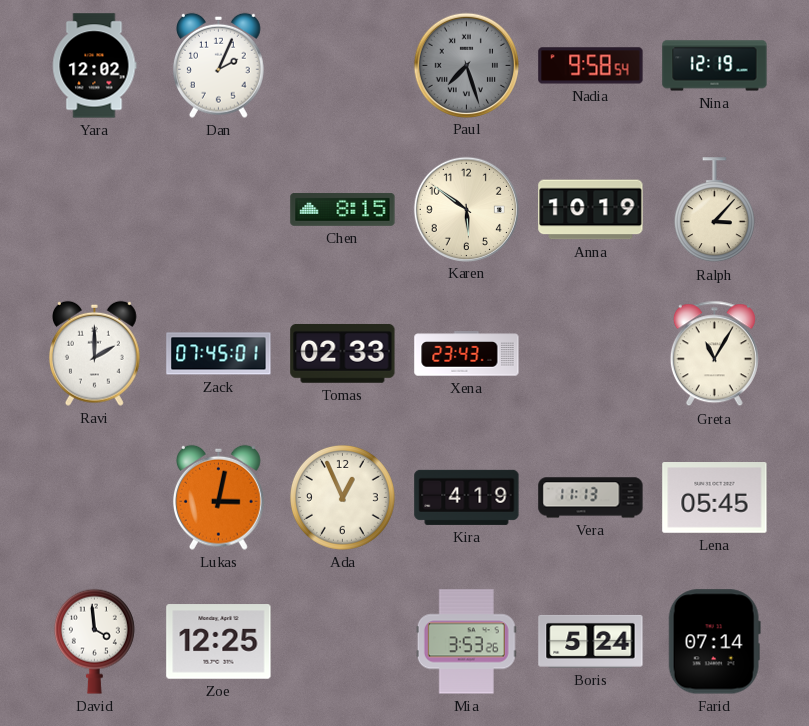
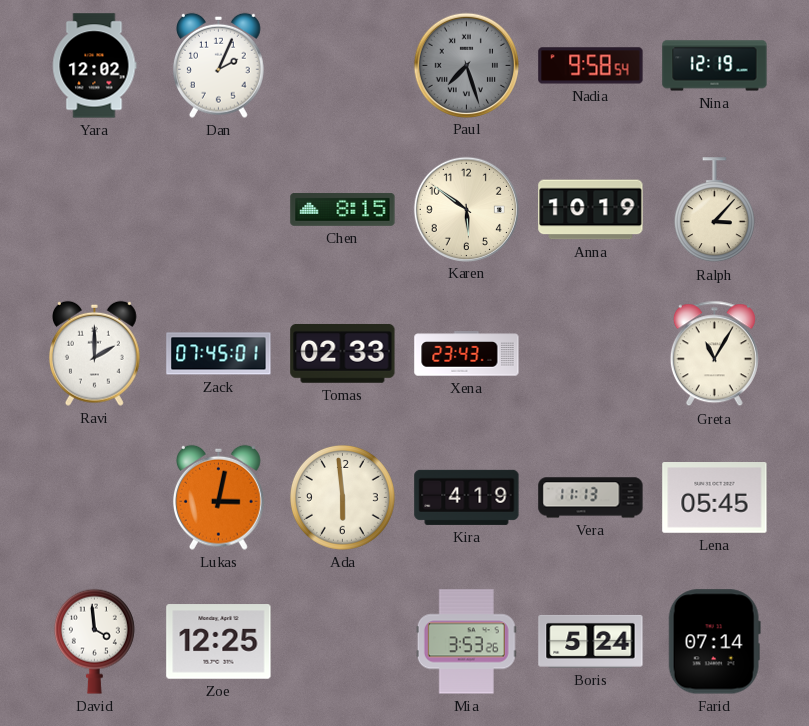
Ada: 12:56 -> 5:59
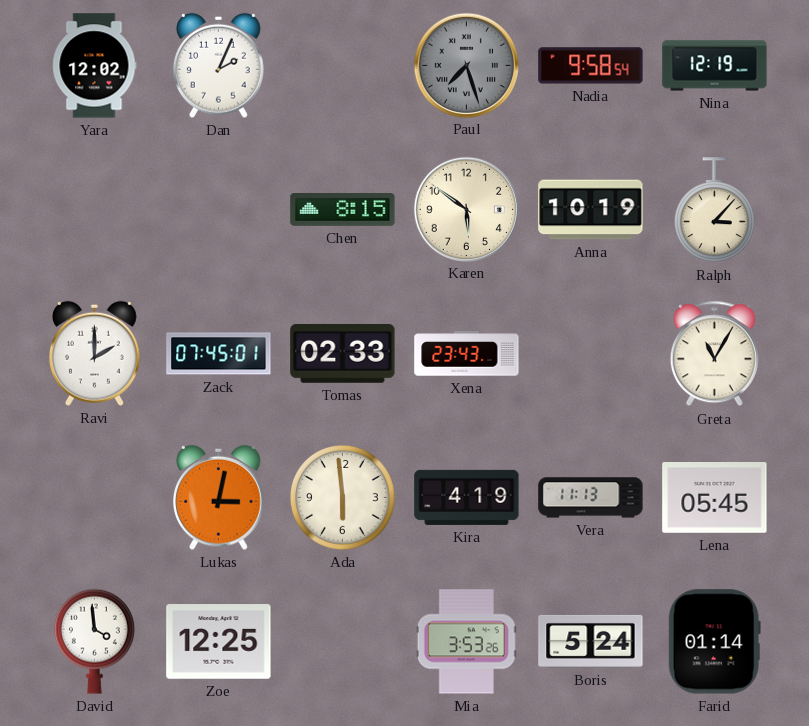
Farid: 07:14 -> 01:14
